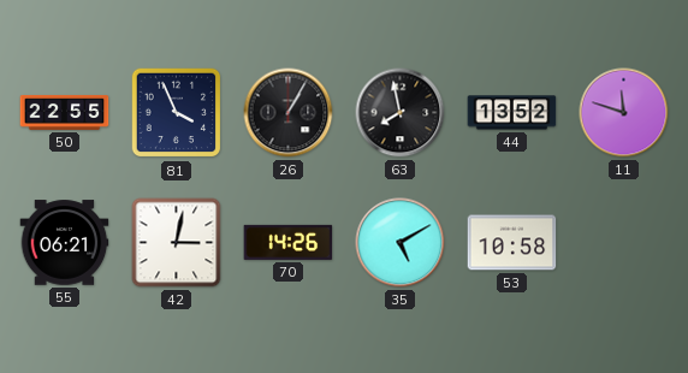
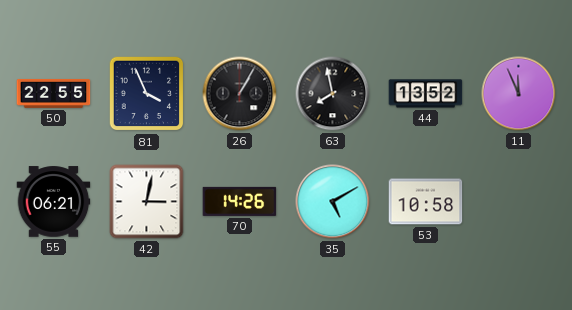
11: 11:48 -> 11:56
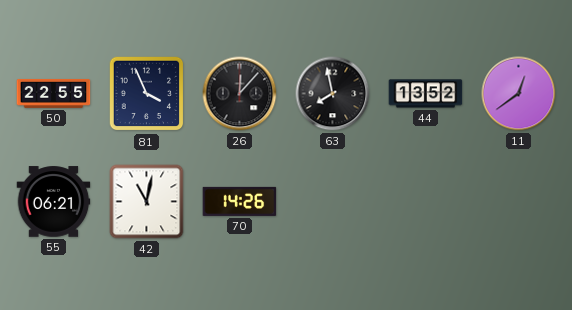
26: 1:05 -> 12:07
11: 11:56 -> 12:39
42: 3:02 -> 11:02
35: 5:10 -> none
53: 10:58 -> none
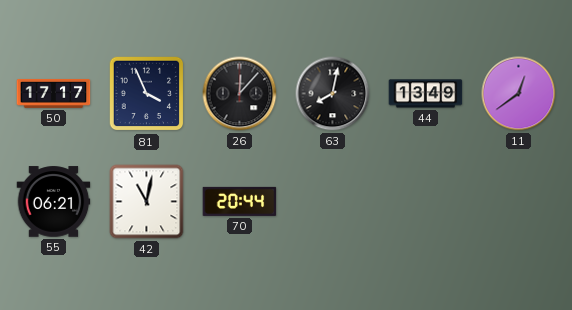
50: 22:55 -> 17:17
63: 7:58 -> 8:02
44: 13:52 -> 13:49
70: 14:26 -> 20:44
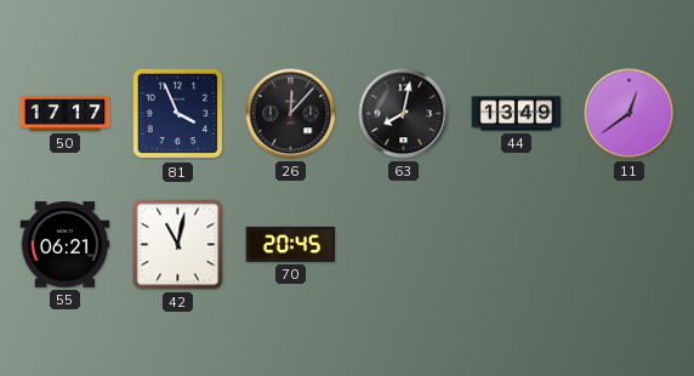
70: 20:44 -> 20:45
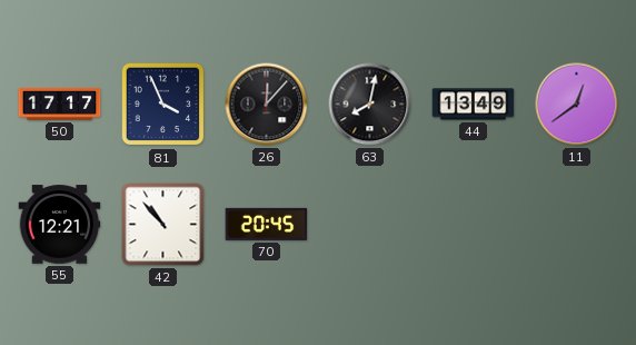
55: 06:21 -> 12:21
42: 11:02 -> 10:53
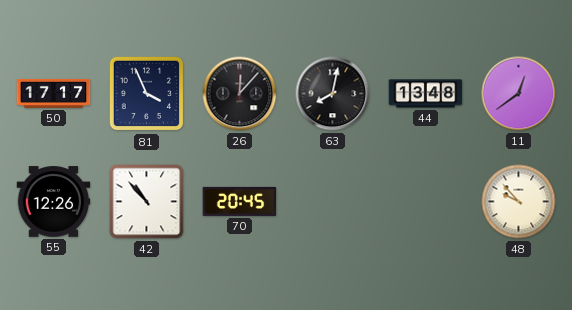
44: 13:49 -> 13:48
55: 12:21 -> 12:26
48: none -> 9:53
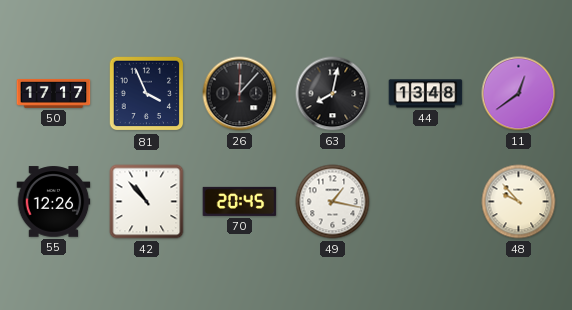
49: none -> 1:17
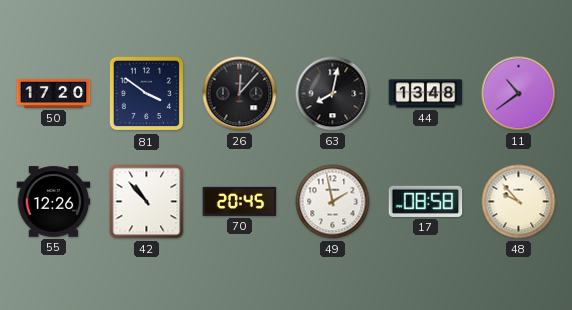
50: 17:17 -> 17:20
81: 3:56 -> 3:51
11: 12:39 -> 10:39
49: 1:17 -> 1:58
17: none -> 08:58
